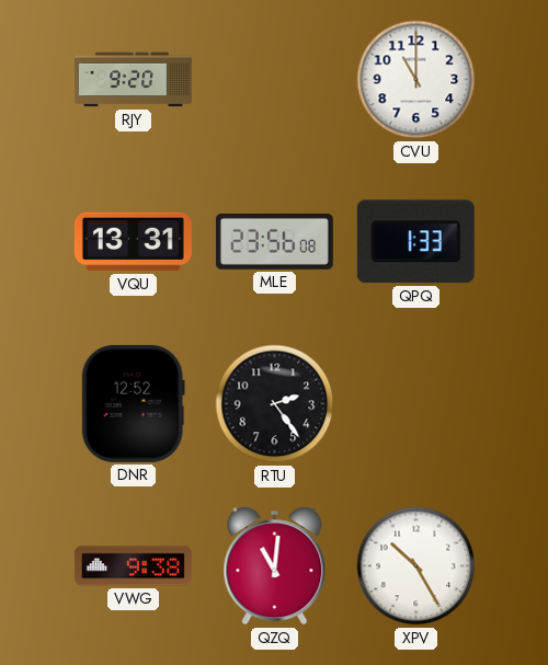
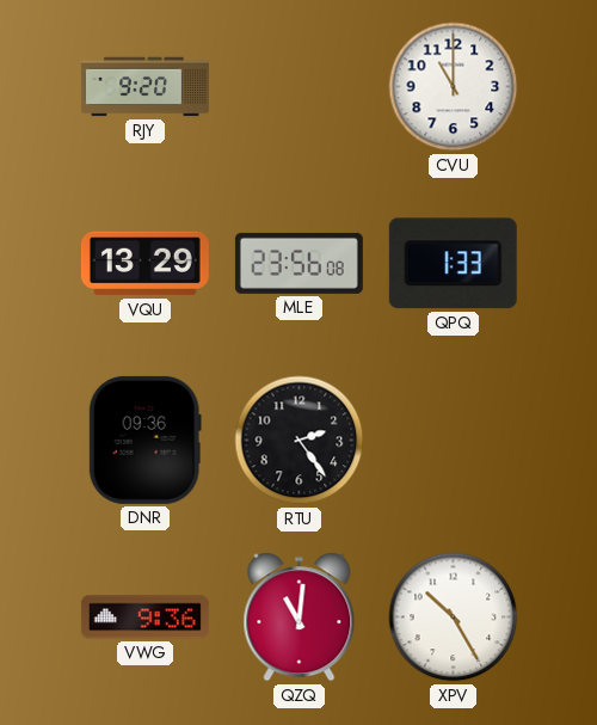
VQU: 13:31 -> 13:29
DNR: 12:52 -> 09:36
VWG: 9:38 -> 9:36
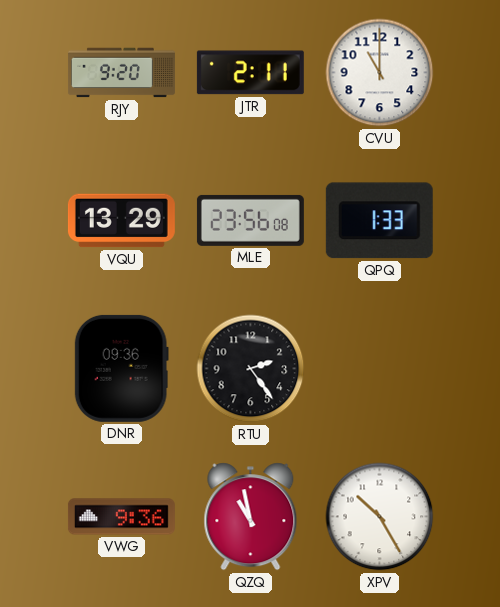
JTR: none -> 2:11
QZQ: 11:01 -> 10:58
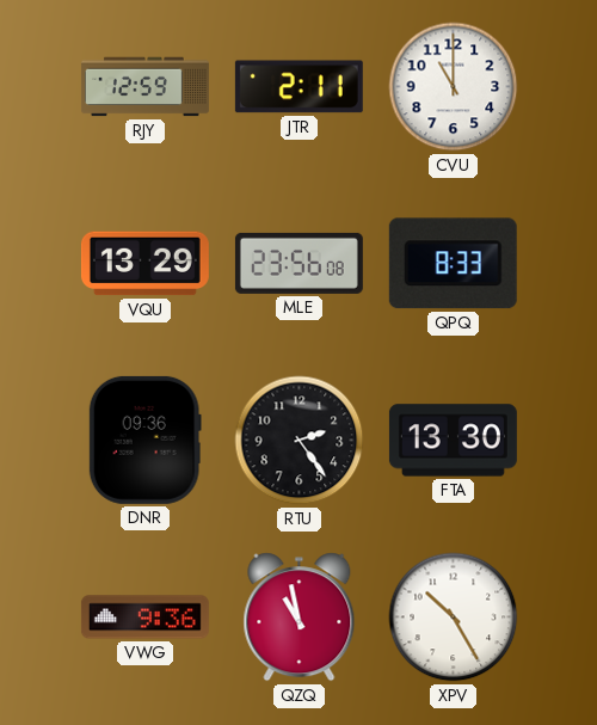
RJY: 9:20 -> 12:59
QPQ: 1:33 -> 8:33
FTA: none -> 13:30
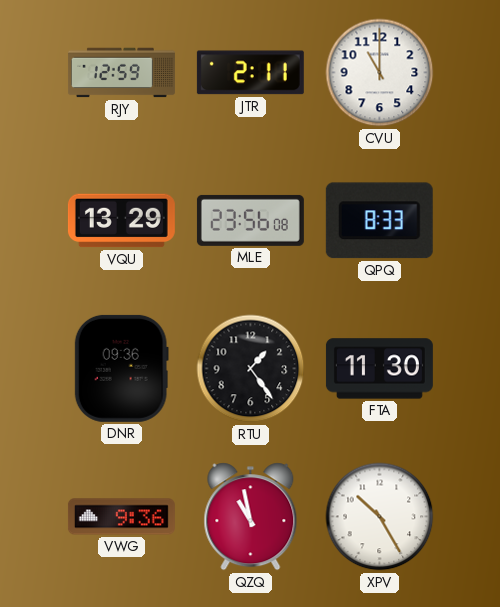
RTU: 2:24 -> 1:24
FTA: 13:30 -> 11:30
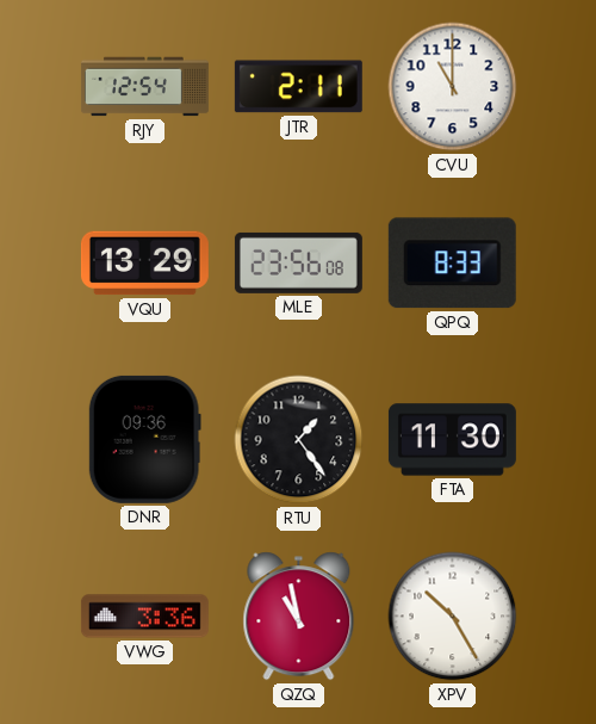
RJY: 12:59 -> 12:54
VWG: 9:36 -> 3:36
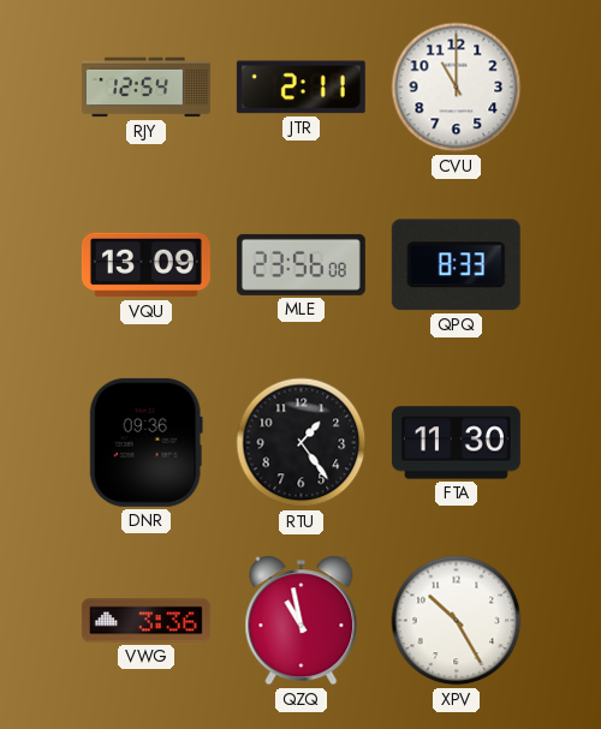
VQU: 13:29 -> 13:09
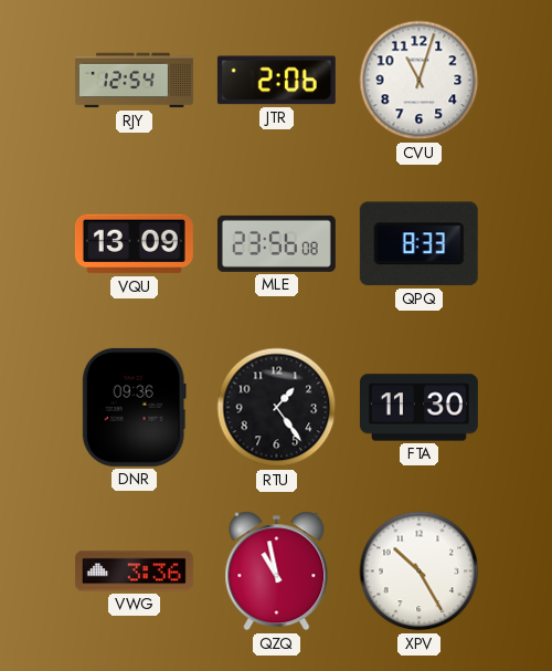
JTR: 2:11 -> 2:06
CVU: 11:00 -> 11:03
